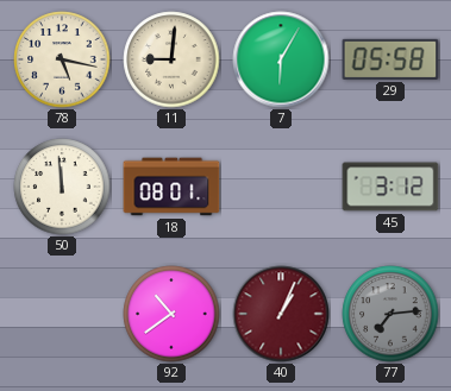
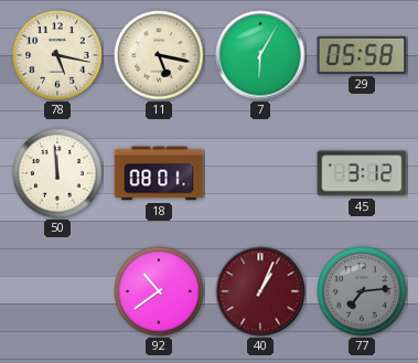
11: 9:01 -> 5:17
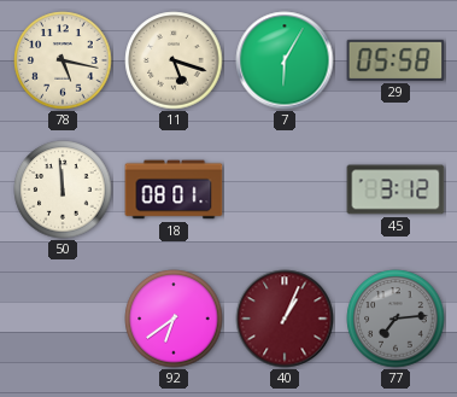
11: 5:17 -> 5:18
92: 10:39 -> 6:39
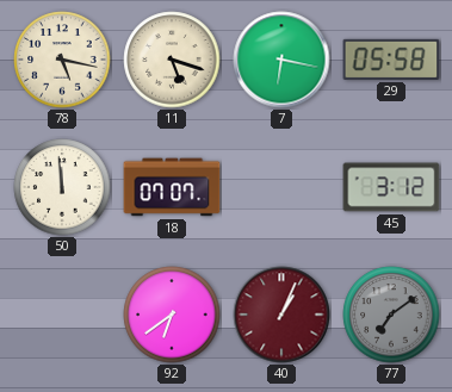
7: 6:05 -> 6:17
18: 08:01 -> 07:07
77: 7:14 -> 7:09
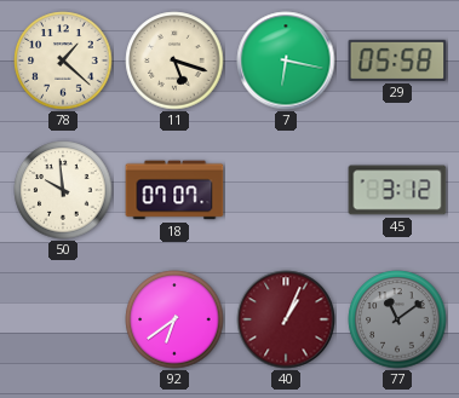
78: 5:17 -> 1:22
50: 11:59 -> 9:59
77: 7:09 -> 11:09
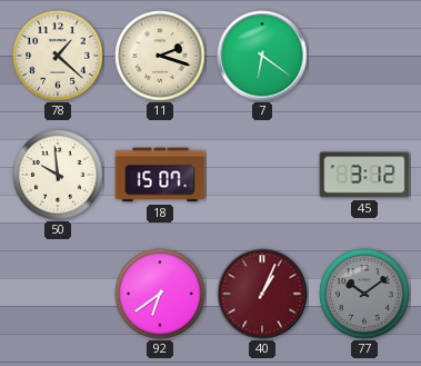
11: 5:18 -> 2:18
7: 6:17 -> 6:21
29: 05:58 -> none
18: 07:07 -> 15:07
77: 11:09 -> 10:09
